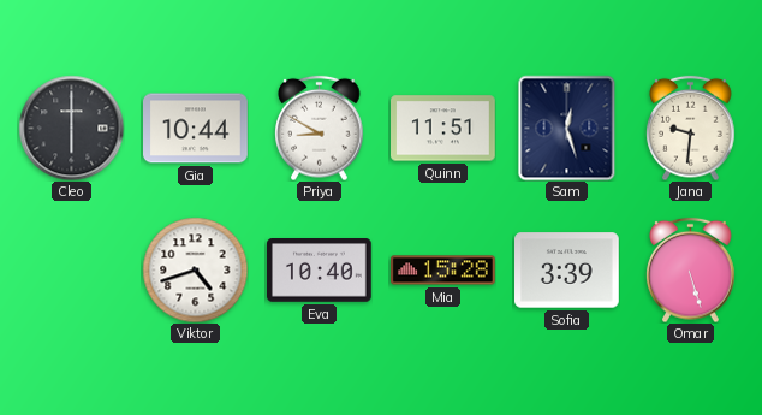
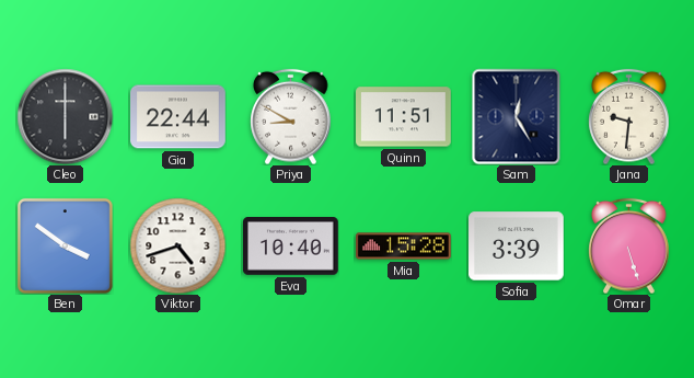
Gia: 10:44 -> 22:44
Sam: 12:27 -> 12:25
Ben: none -> 3:51
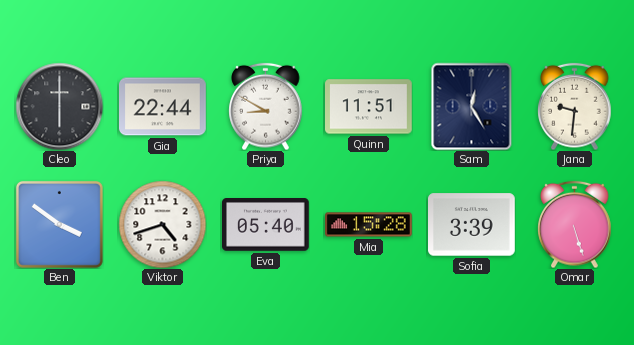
Eva: 10:40 -> 05:40
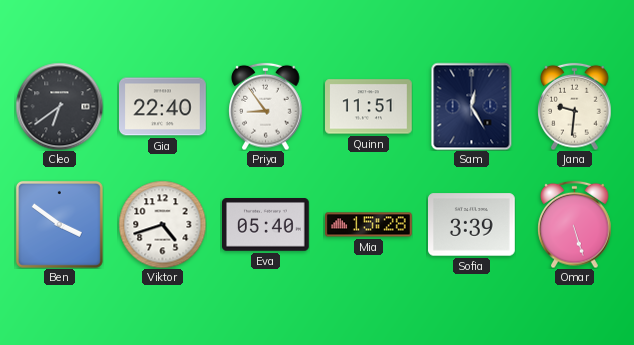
Cleo: 6:00 -> 6:39
Gia: 22:44 -> 22:40
Priya: 8:50 -> 8:54
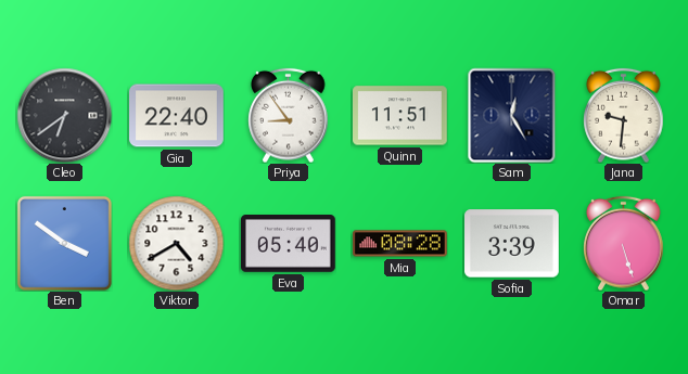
Viktor: 4:42 -> 4:40
Mia: 15:28 -> 08:28
